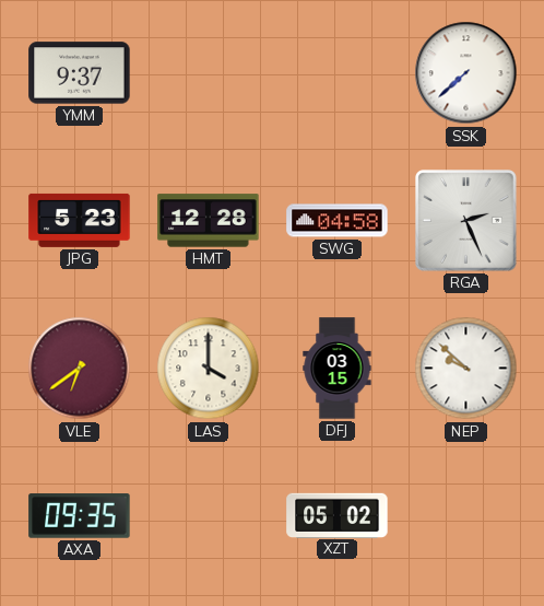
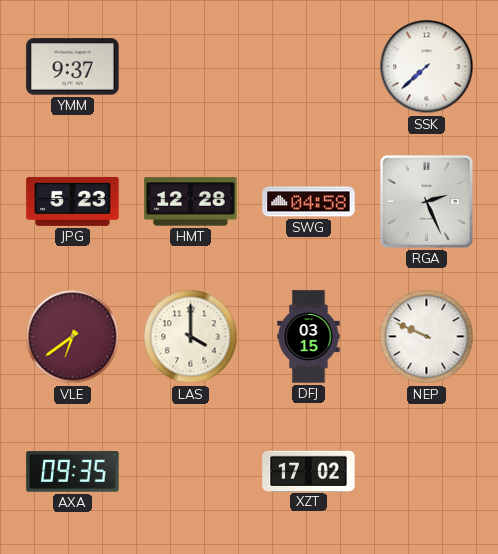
NEP: 9:52 -> 9:49
XZT: 05:02 -> 17:02
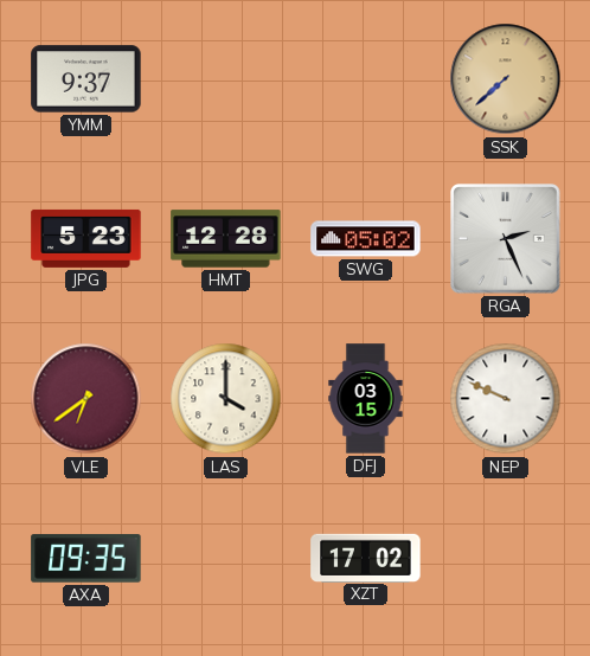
SSK dial: white -> champagne
SWG: 04:58 -> 05:02
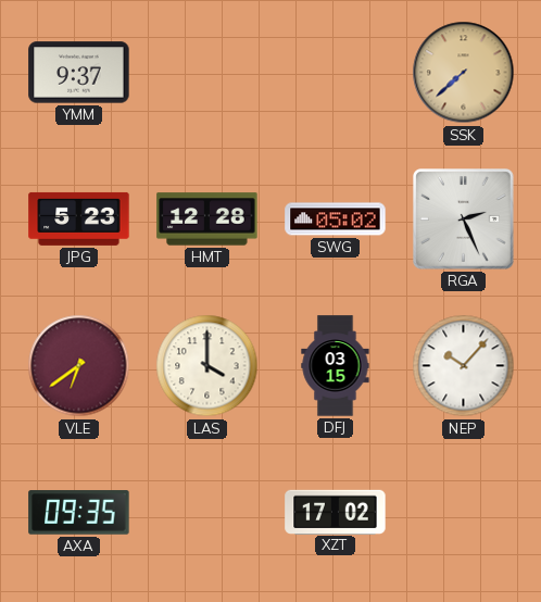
NEP: 9:49 -> 10:07
